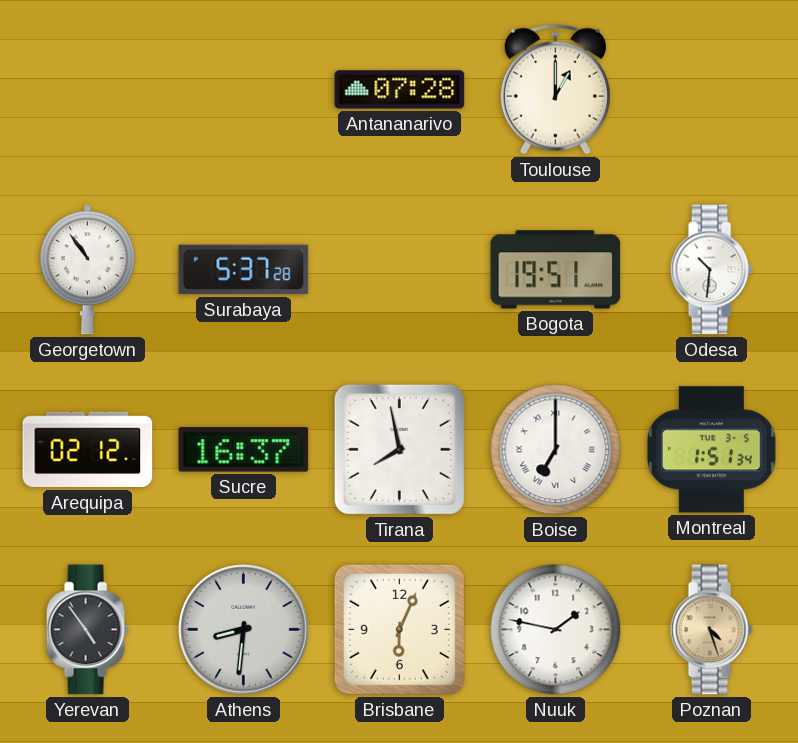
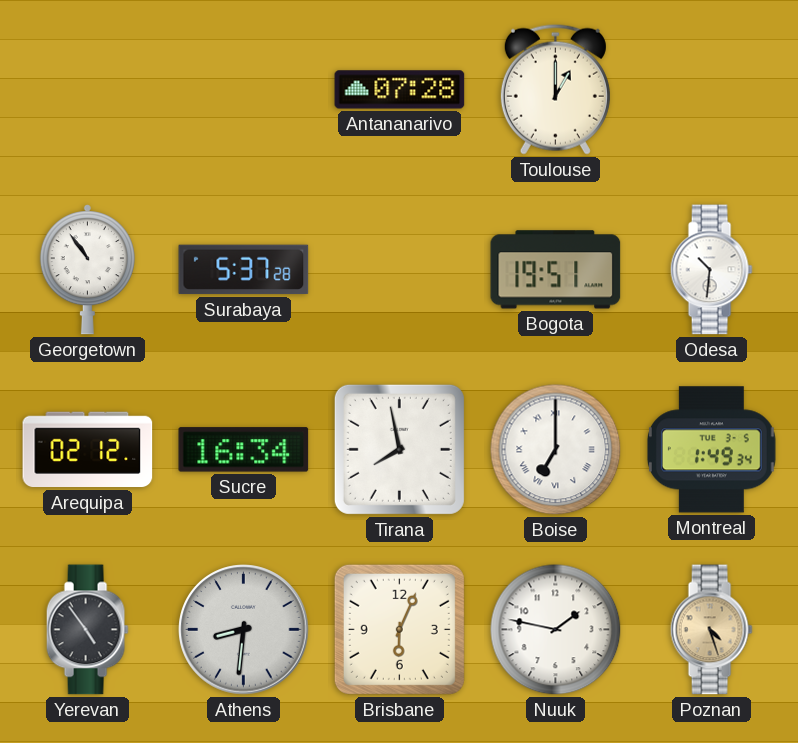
Sucre: 16:37 -> 16:34
Montreal: 1:51 -> 1:49
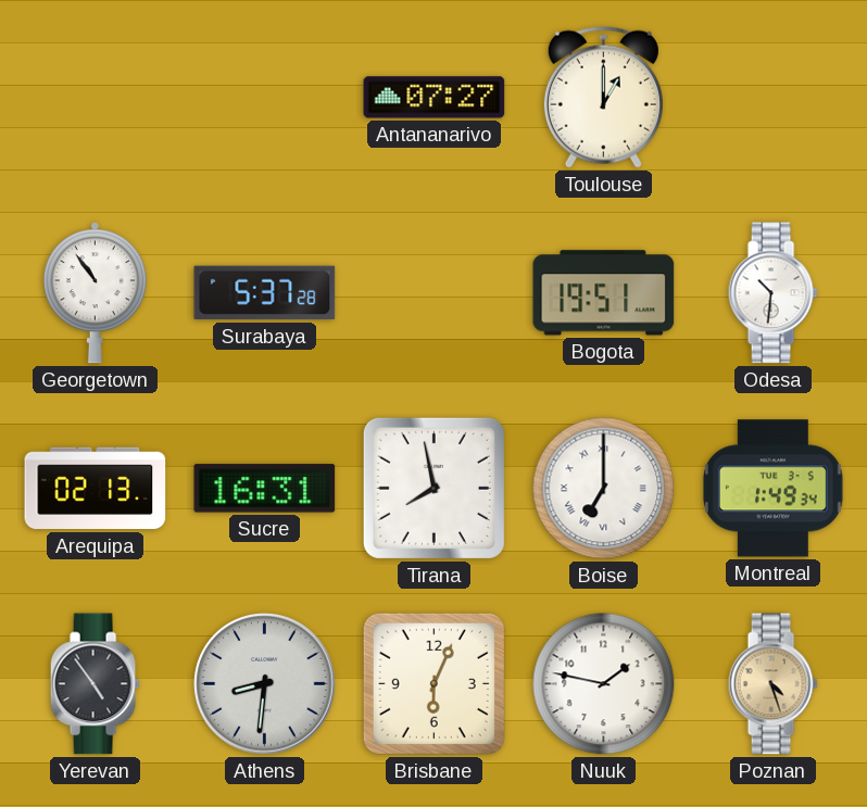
Antananarivo: 07:28 -> 07:27
Arequipa: 02:12 -> 02:13
Sucre: 16:34 -> 16:31
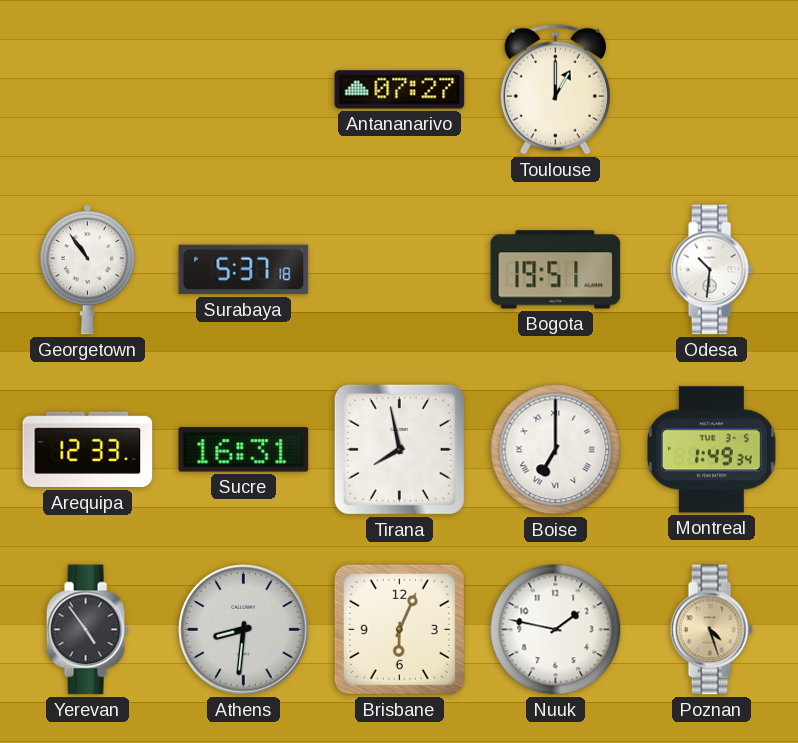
Surabaya: 5:37:28 -> 5:37:18
Arequipa: 02:13 -> 12:33
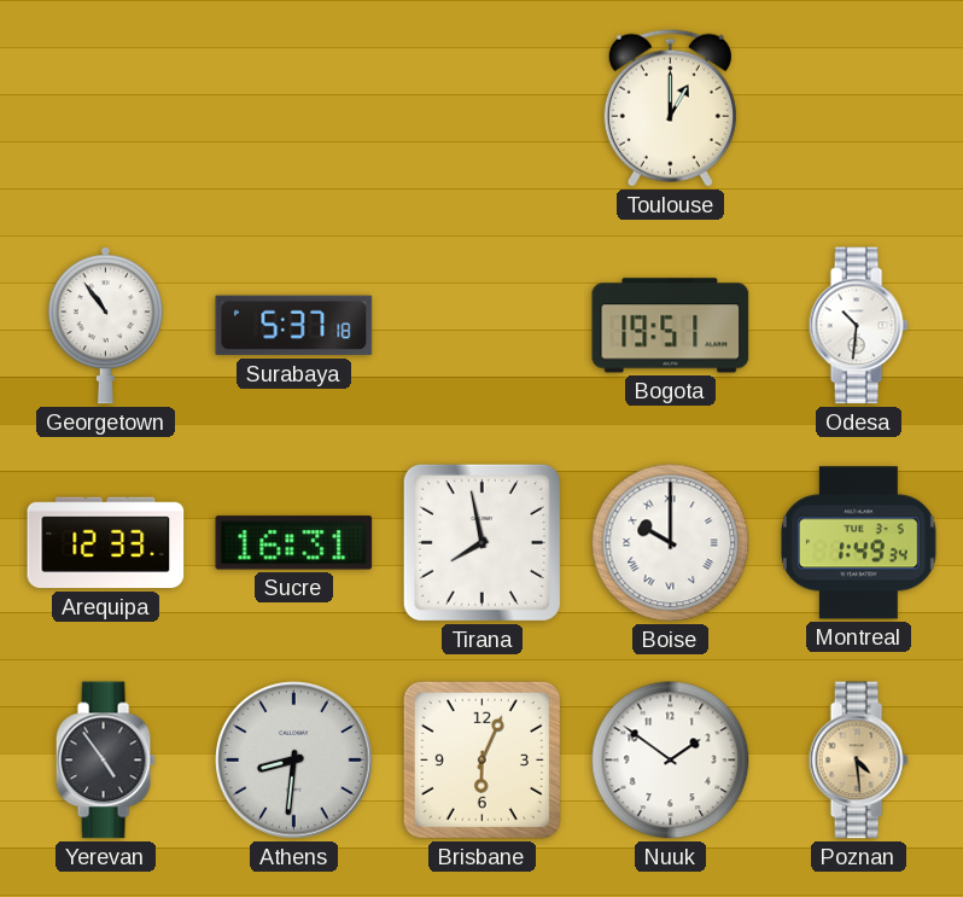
Antananarivo: 07:27 -> none
Boise: 7:00 -> 10:00
Nuuk: 1:47 -> 1:51
Poznan: 4:27 -> 4:29
